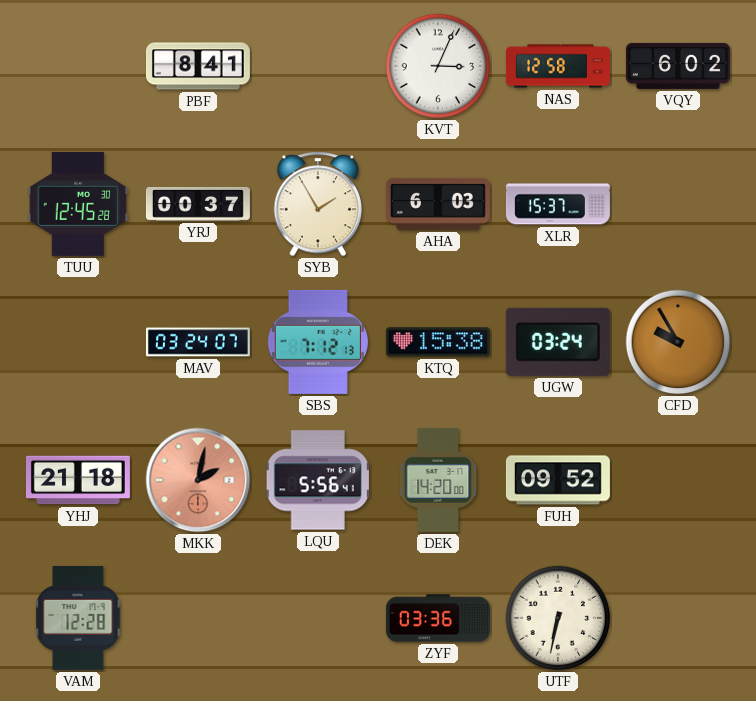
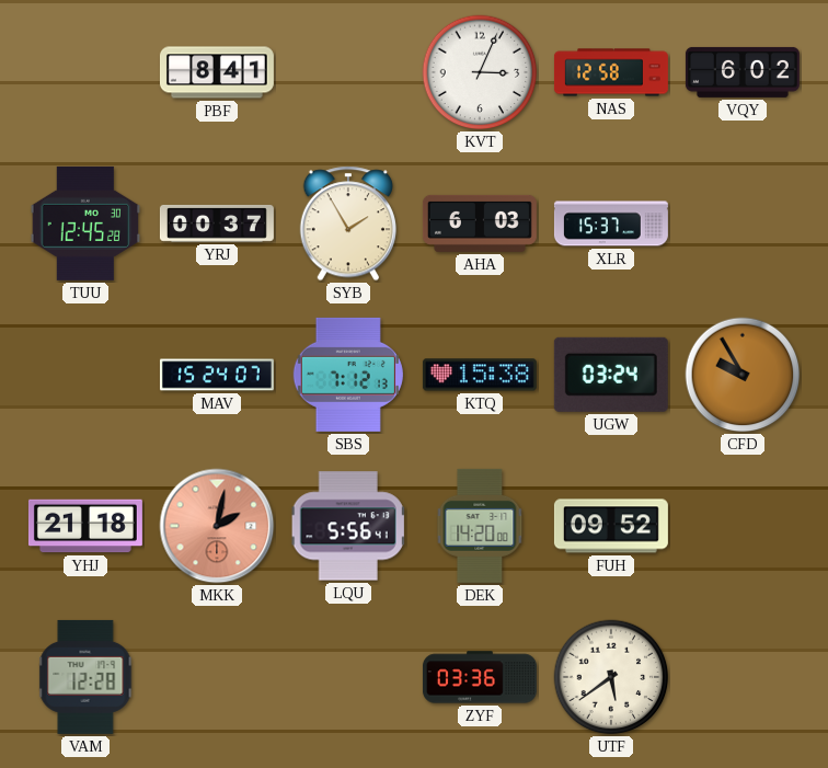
MAV: 03:24 -> 15:24
UTF: 6:32 -> 5:39
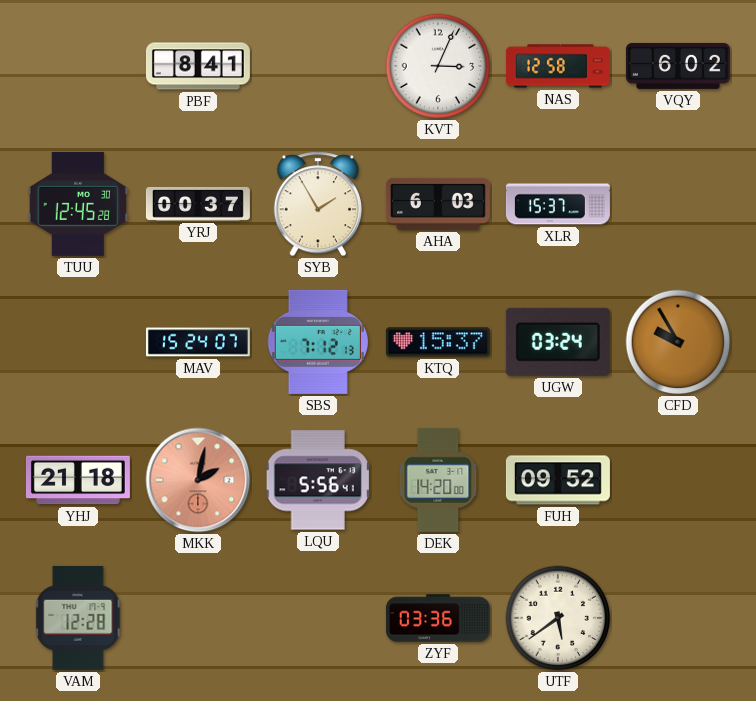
KTQ: 15:38 -> 15:37
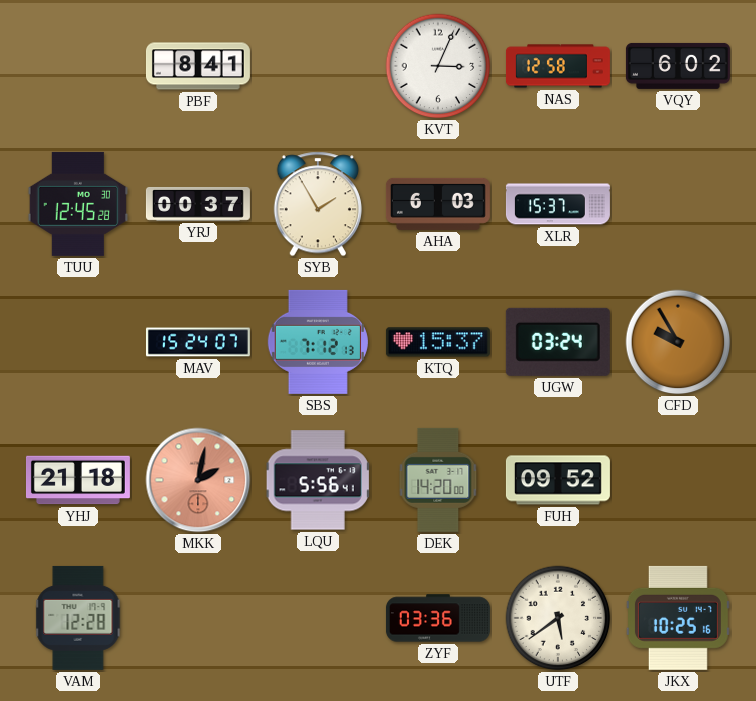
JKX: none -> 10:25
